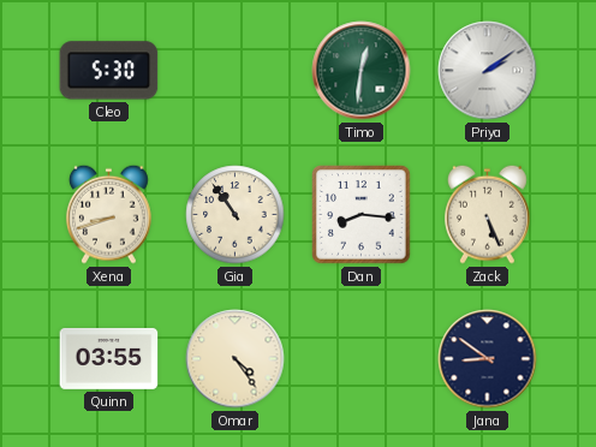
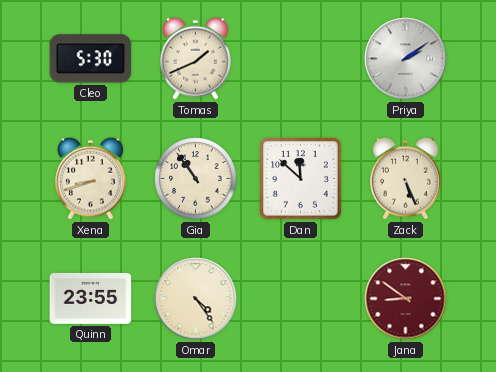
Tomas: none -> 1:41
Timo: 12:31 -> none
Dan: 8:16 -> 11:52
Quinn: 03:55 -> 23:55
Jana dial: navy -> burgundy
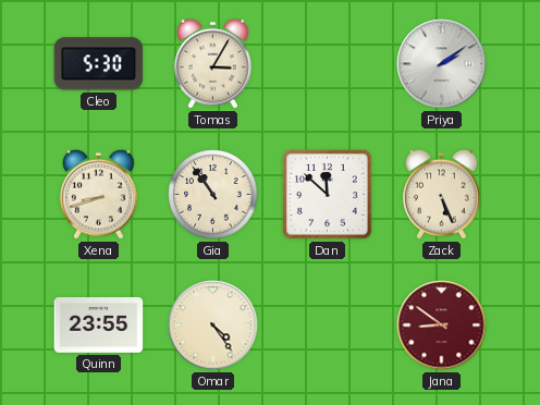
Tomas: 1:41 -> 3:05
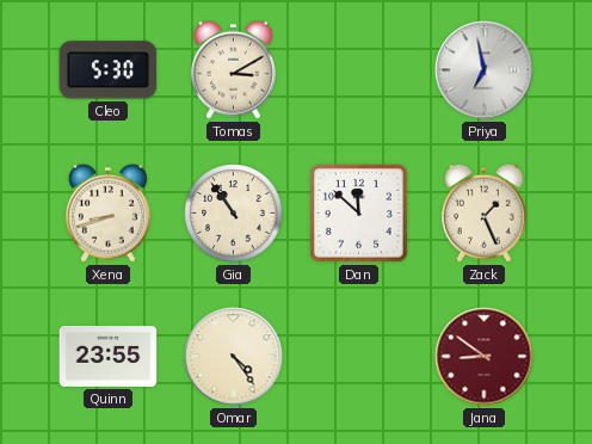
Tomas: 3:05 -> 3:10
Priya: 2:09 -> 6:58
Zack: 5:26 -> 1:26
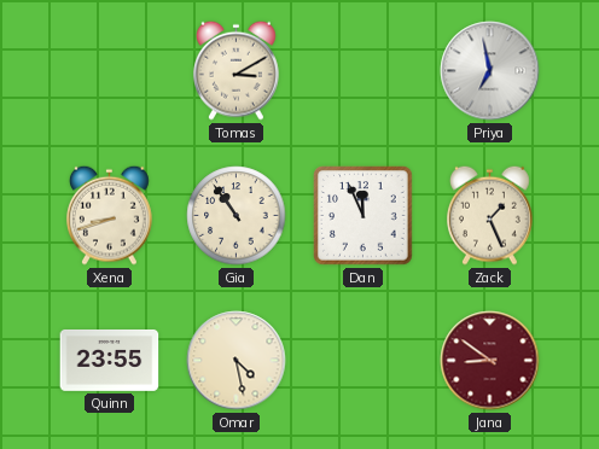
Cleo: 5:30 -> none
Dan: 11:52 -> 11:56
Omar: 4:24 -> 4:28
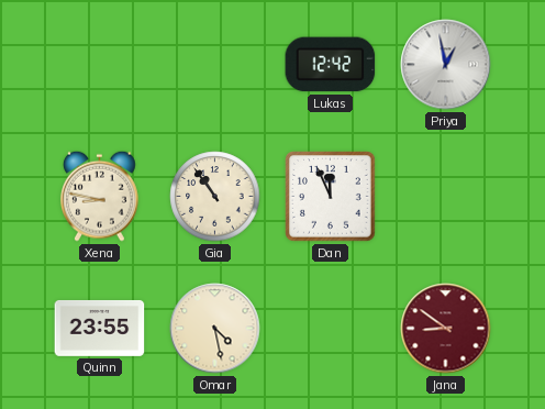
Tomas: 3:10 -> none
Lukas: none -> 12:42
Priya: 6:58 -> 12:58
Xena: 8:42 -> 8:47
Zack: 1:26 -> none
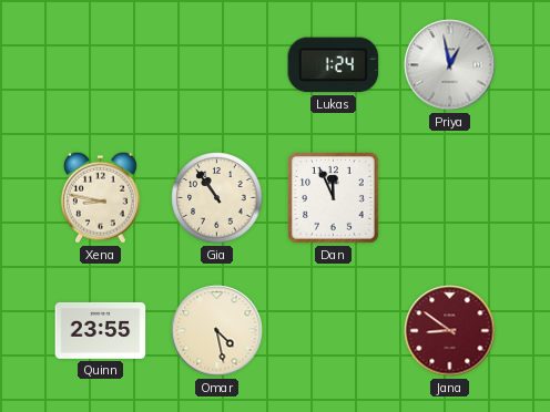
Lukas: 12:42 -> 1:24
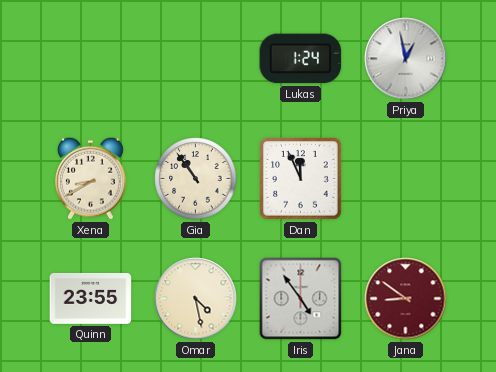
Xena: 8:47 -> 8:40
Iris: none -> 4:54
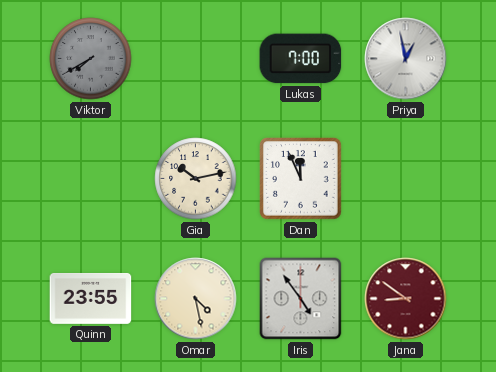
Viktor: none -> 7:40
Lukas: 1:24 -> 7:00
Xena: 8:40 -> none
Gia: 10:54 -> 10:13
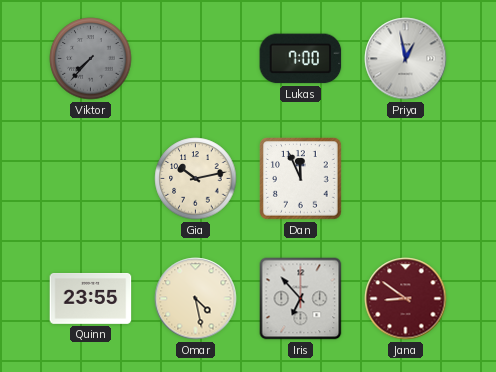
Viktor: 7:40 -> 7:37
Iris: 4:54 -> 6:53
